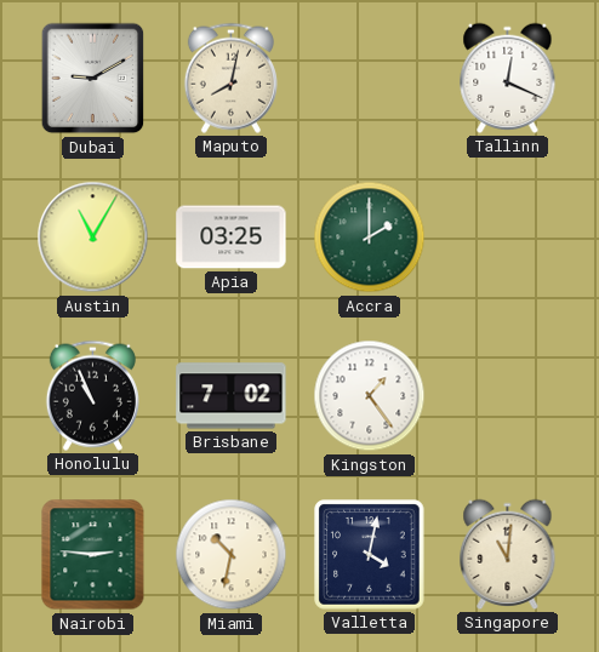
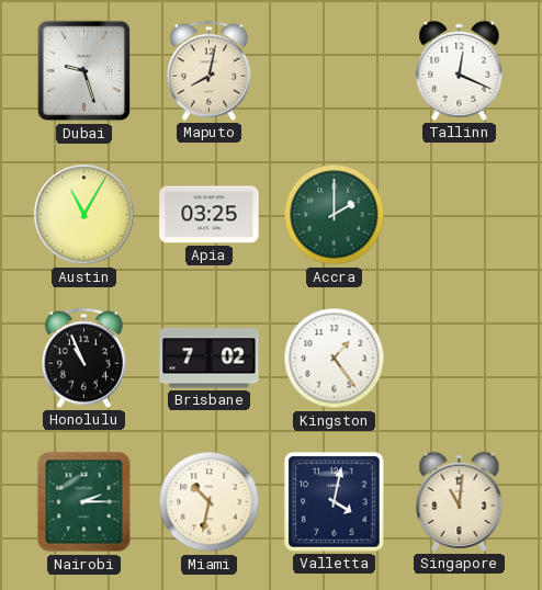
Dubai: 9:10 -> 9:27
Nairobi: 2:46 -> 2:15
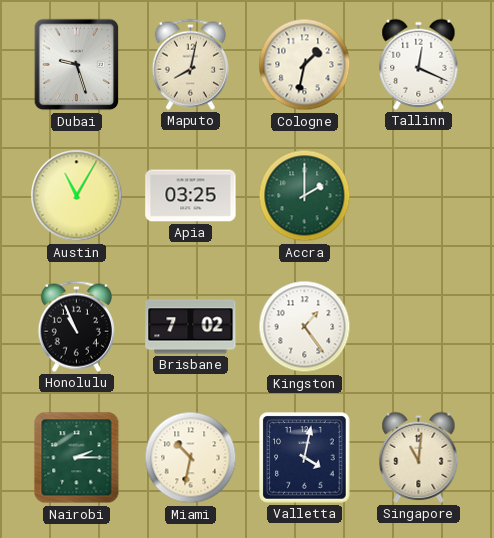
Cologne: none -> 1:32
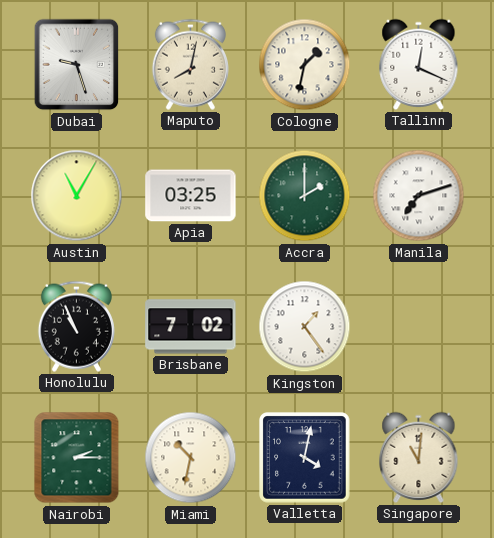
Manila: none -> 7:12
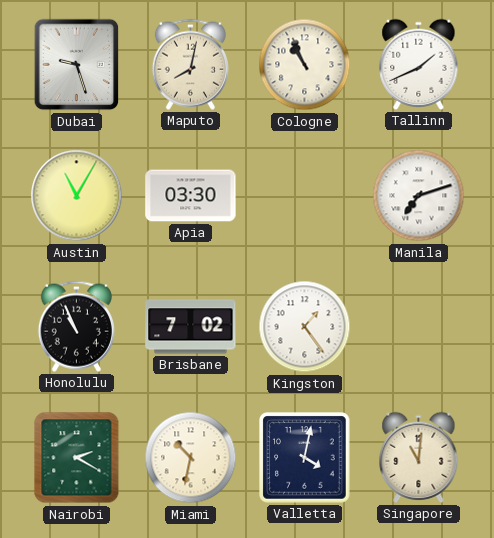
Cologne: 1:32 -> 10:56
Tallinn: 12:19 -> 1:41
Apia: 03:25 -> 03:30
Accra: 2:00 -> none
Nairobi: 2:15 -> 2:20
